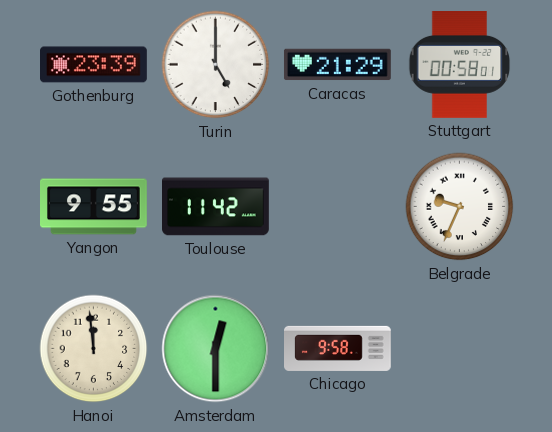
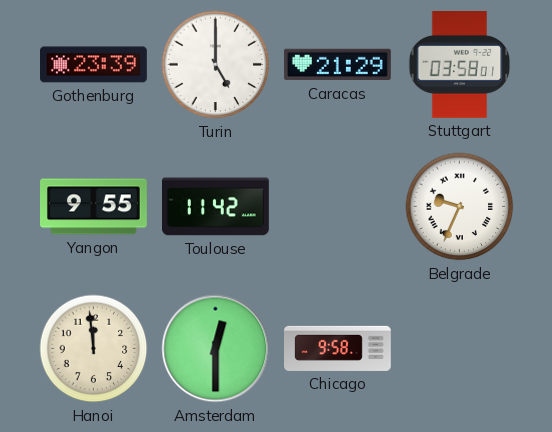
Stuttgart: 00:58 -> 03:58
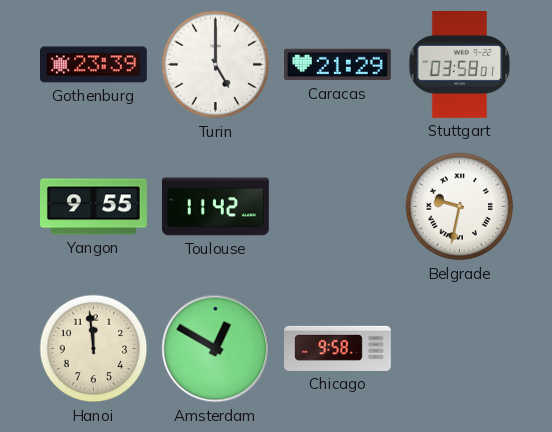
Belgrade: 9:34 -> 9:32
Amsterdam: 12:30 -> 12:50
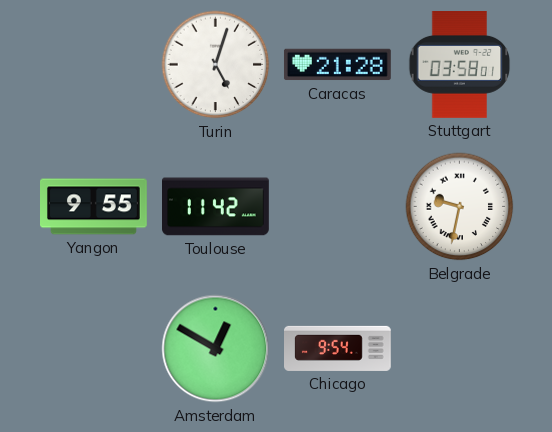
Gothenburg: 23:39 -> none
Turin: 5:00 -> 5:03
Caracas: 21:29 -> 21:28
Hanoi: 11:59 -> none
Chicago: 9:58 -> 9:54
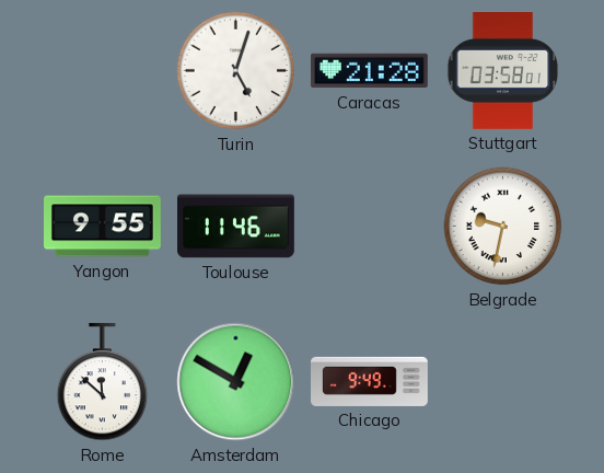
Toulouse: 11:42 -> 11:46
Rome: none -> 11:52
Chicago: 9:54 -> 9:49
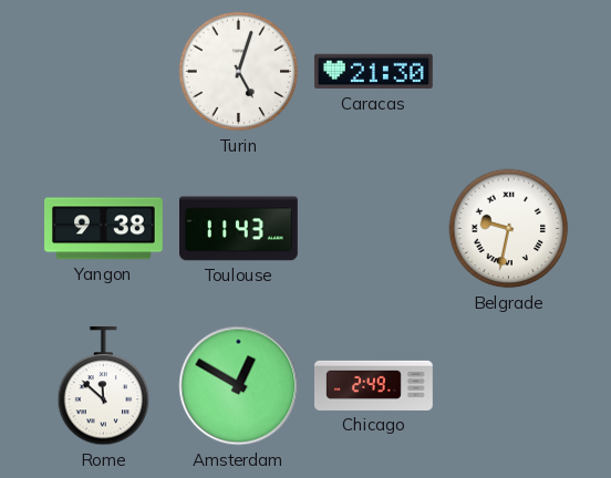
Caracas: 21:28 -> 21:30
Stuttgart: 03:58 -> none
Yangon: 9:55 -> 9:38
Toulouse: 11:46 -> 11:43
Chicago: 9:49 -> 2:49
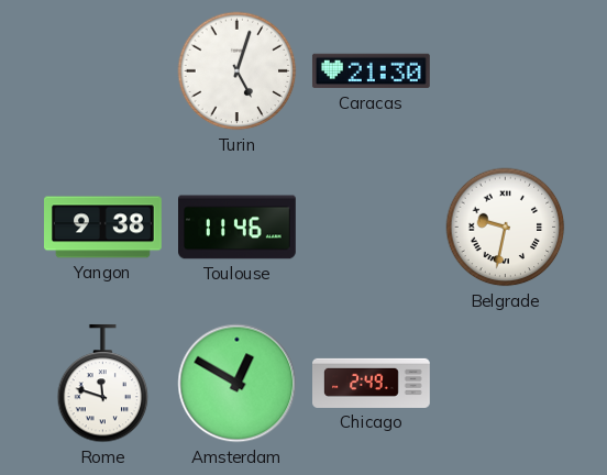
Toulouse: 11:43 -> 11:46
Rome: 11:52 -> 11:48
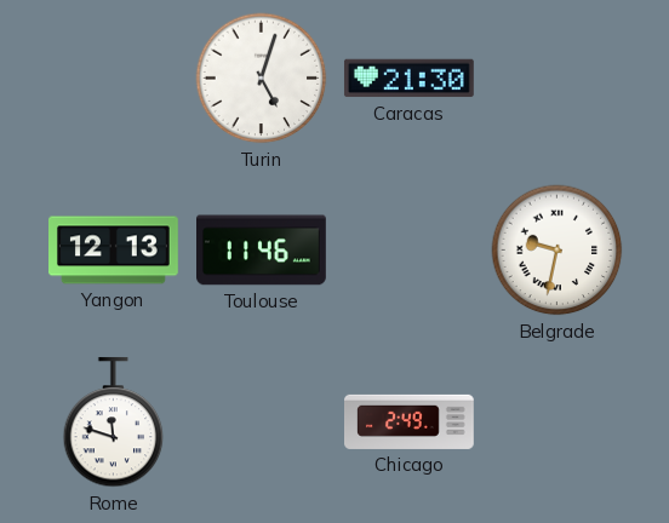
Yangon: 9:38 -> 12:13
Amsterdam: 12:50 -> none
